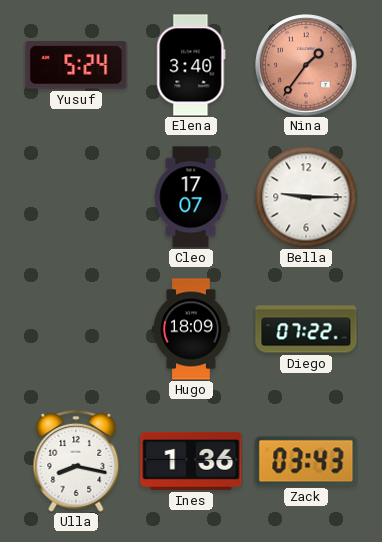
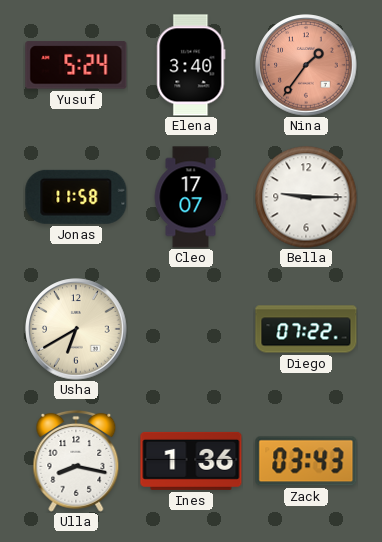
Jonas: none -> 11:58
Usha: none -> 6:40
Hugo: 18:09 -> none
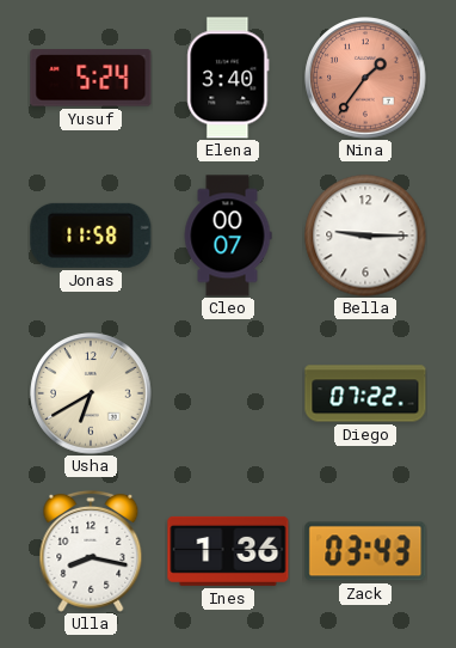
Cleo: 17:07 -> 00:07
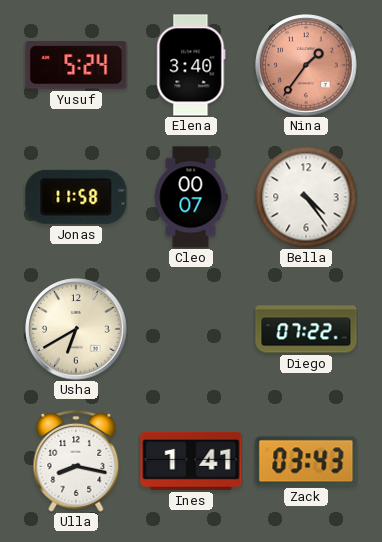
Bella: 9:15 -> 4:24
Ines: 1:36 -> 1:41
